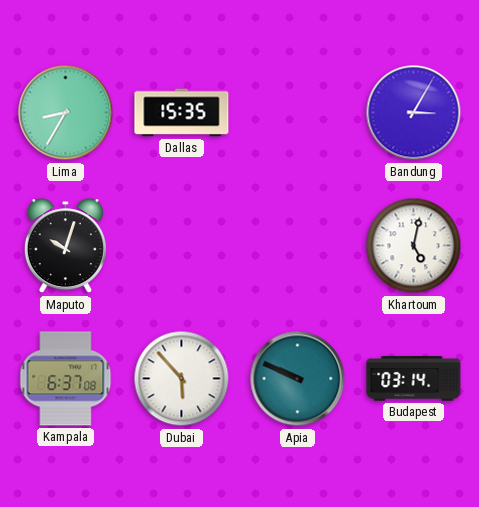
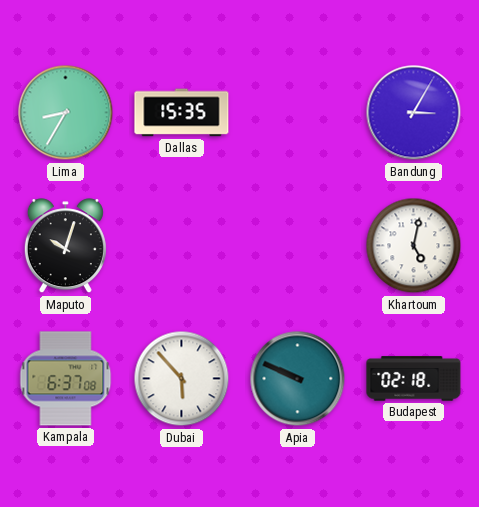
Budapest: 03:14 -> 02:18
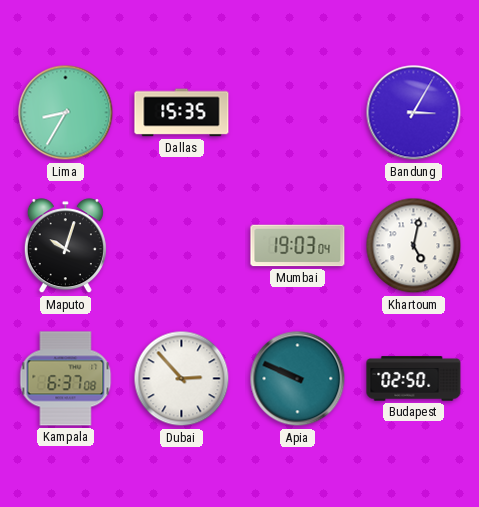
Mumbai: none -> 19:03
Dubai: 5:53 -> 2:53
Budapest: 02:18 -> 02:50
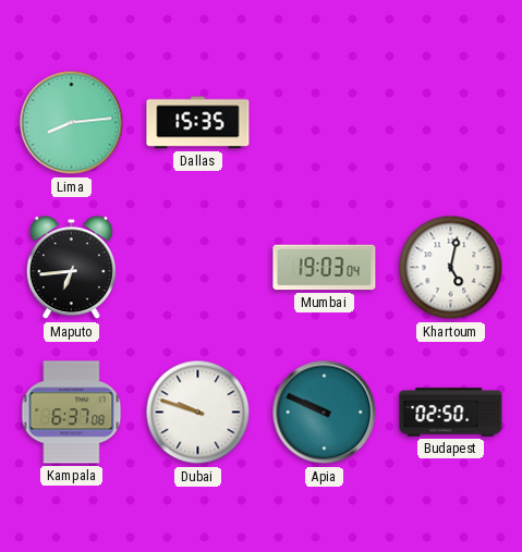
Lima: 8:35 -> 8:14
Bandung: 3:05 -> none
Maputo: 10:03 -> 6:44
Dubai: 2:53 -> 9:48
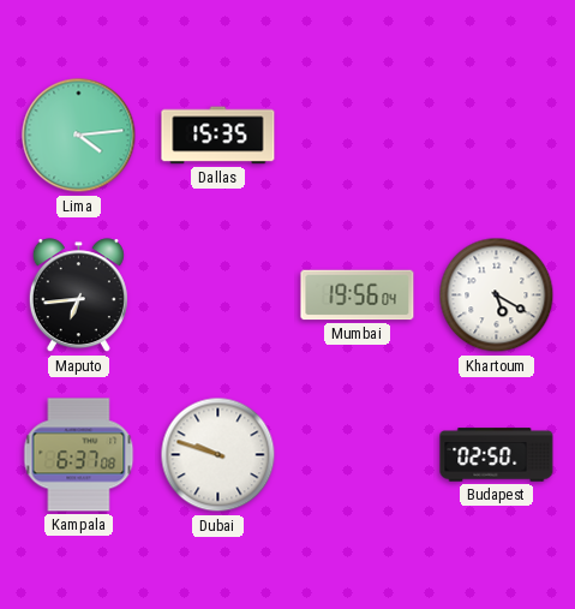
Lima: 8:14 -> 4:14
Mumbai: 19:03 -> 19:56
Khartoum: 5:02 -> 5:20
Apia: 9:49 -> none
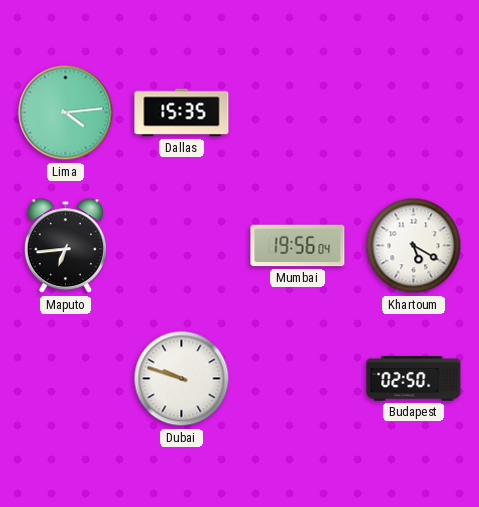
Kampala: 6:37 -> none
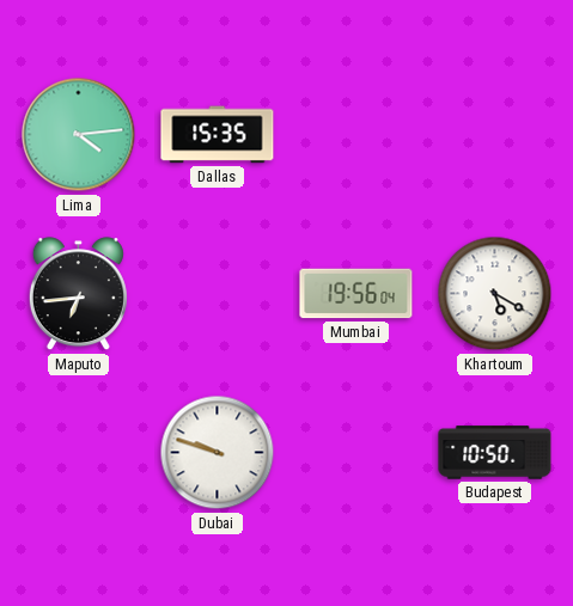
Budapest: 02:50 -> 10:50
